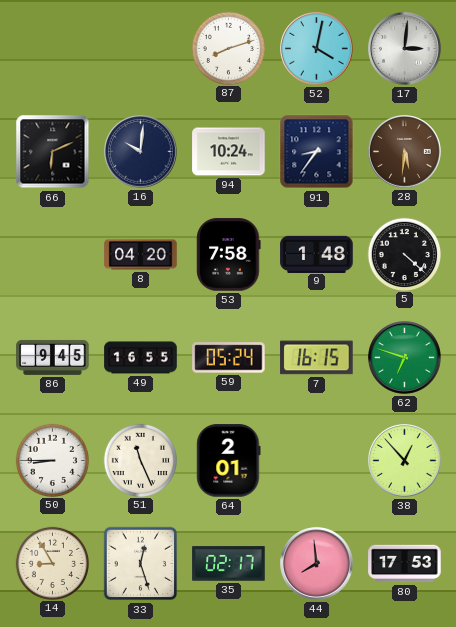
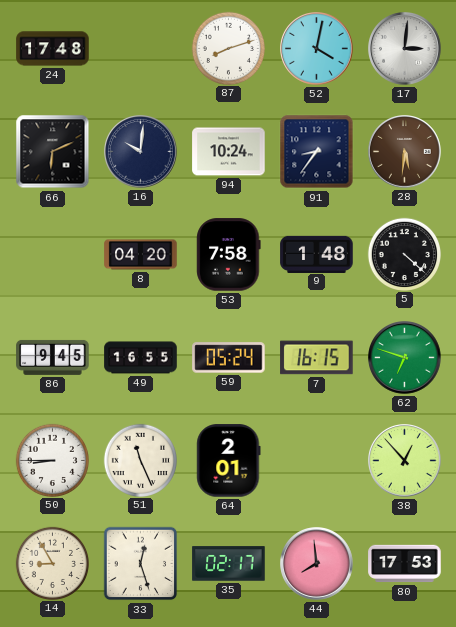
24: none -> 17:48
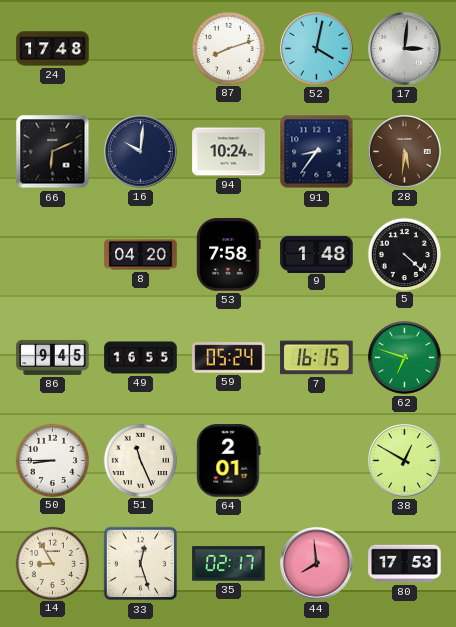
38: 12:53 -> 12:50
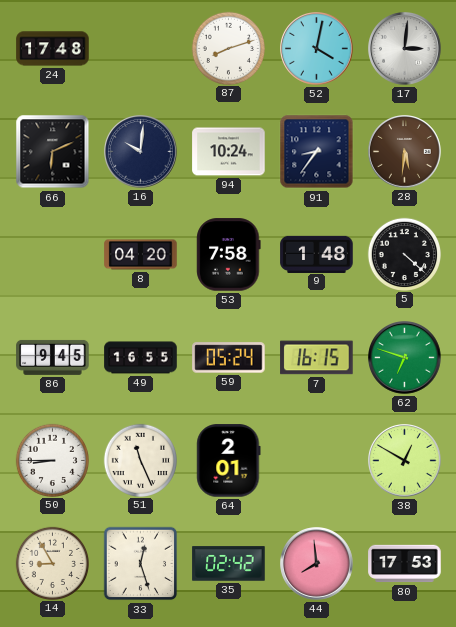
35: 02:17 -> 02:42
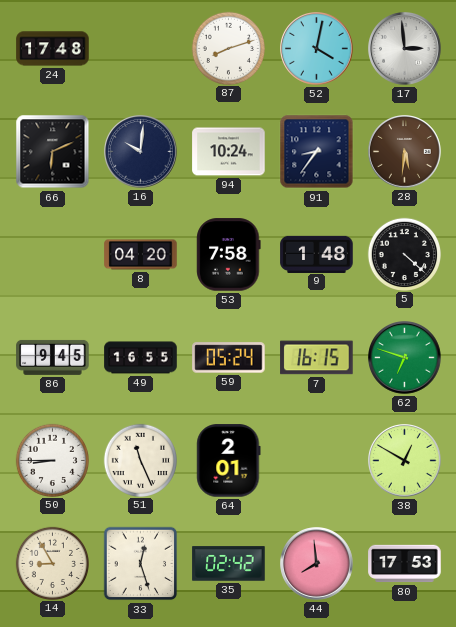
17: 3:01 -> 2:59
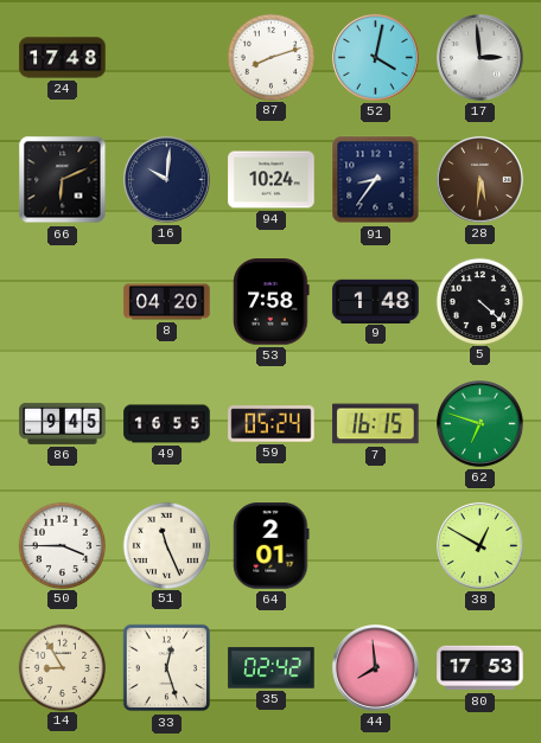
50: 8:45 -> 3:45
